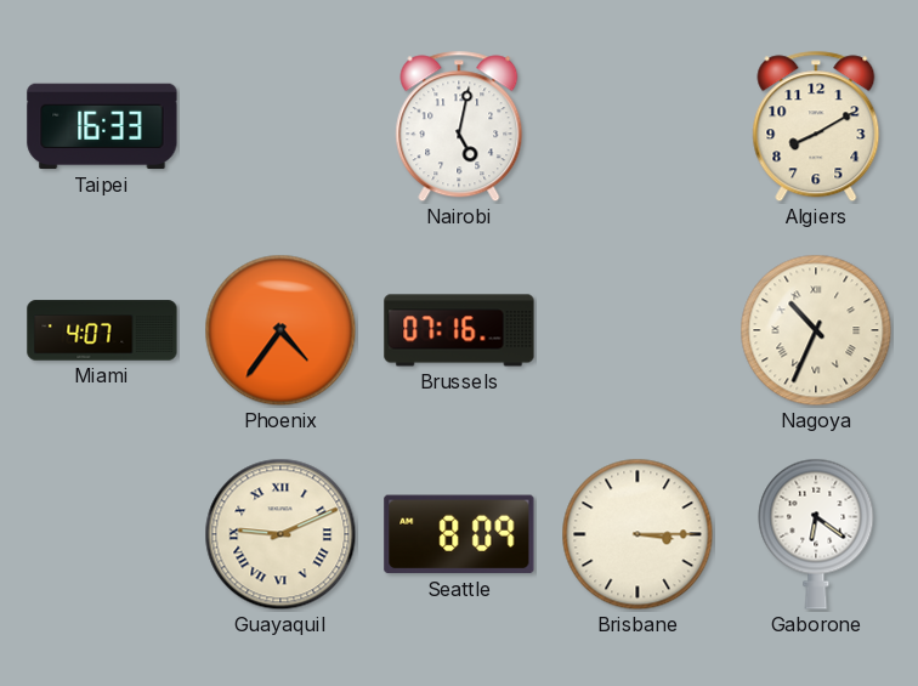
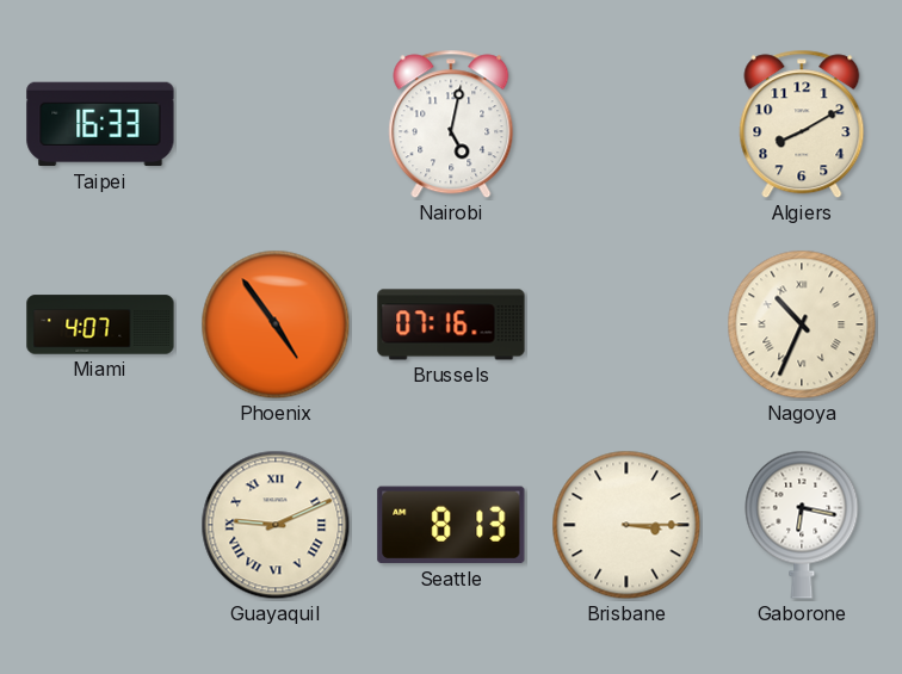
Phoenix: 4:36 -> 4:54
Seattle: 8:09 -> 8:13
Gaborone: 6:21 -> 6:17
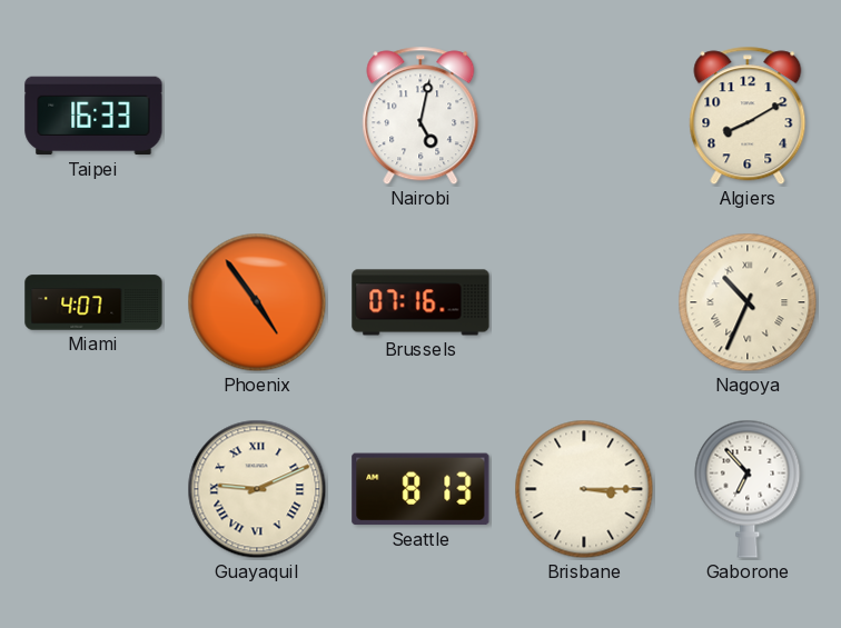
Gaborone: 6:17 -> 6:53
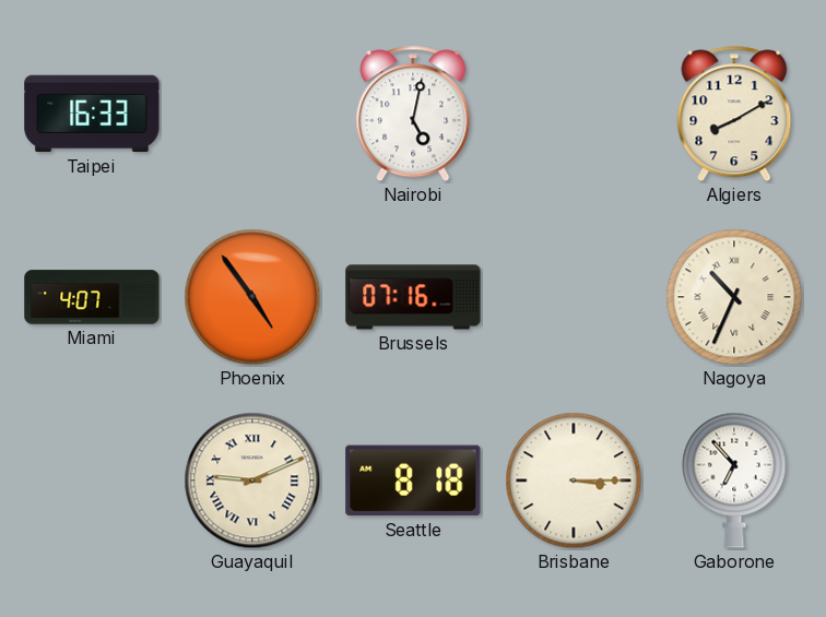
Seattle: 8:13 -> 8:18
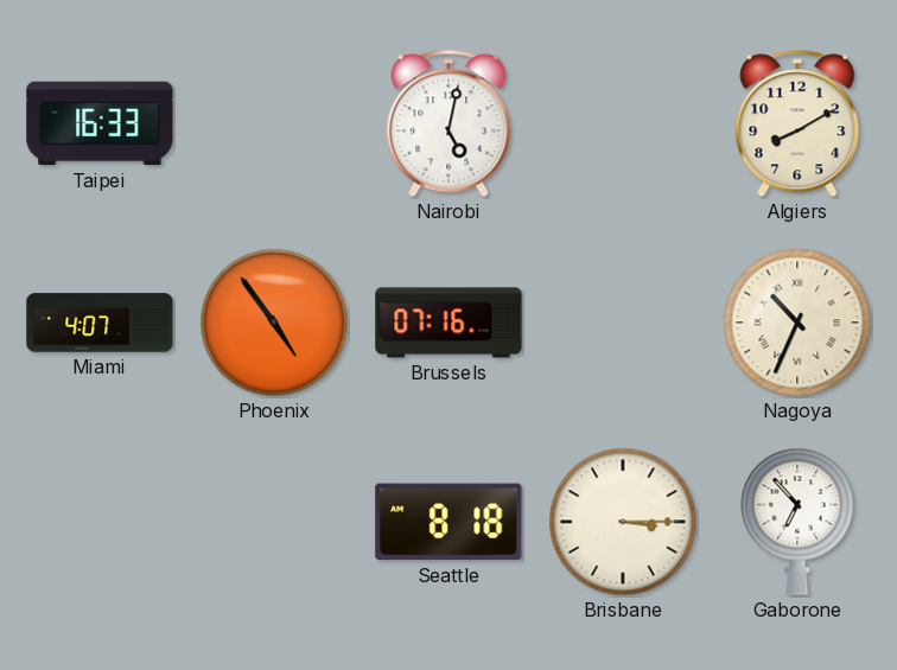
Guayaquil: 9:11 -> none
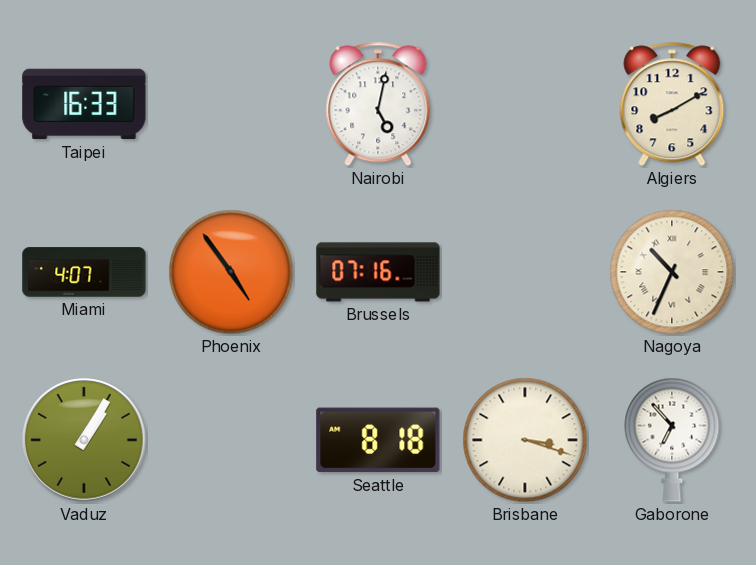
Vaduz: none -> 1:05
Brisbane: 3:15 -> 3:18
